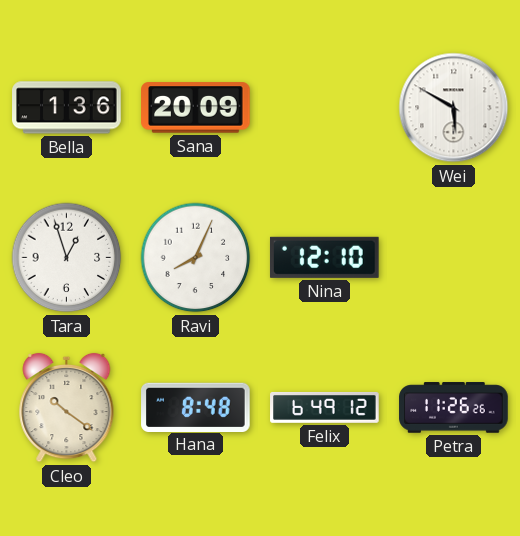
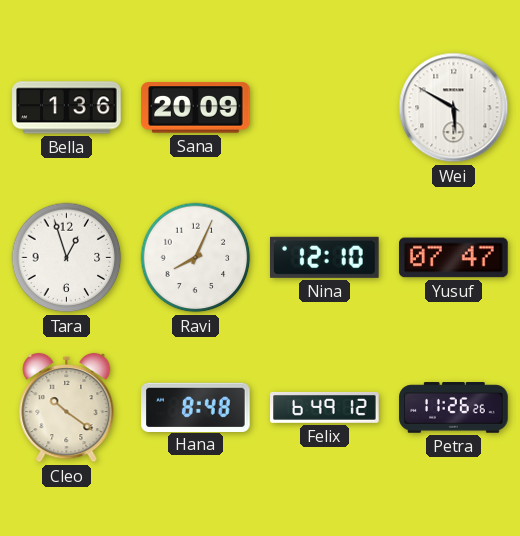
Yusuf: none -> 07:47
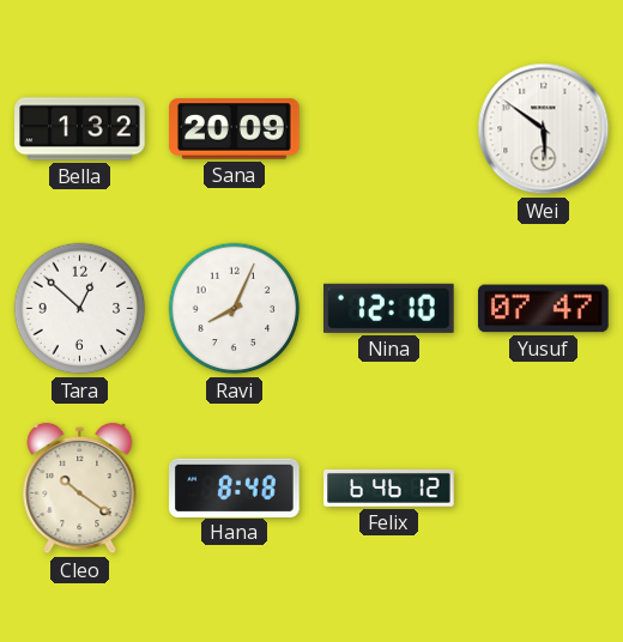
Bella: 1:36 -> 1:32
Wei: 5:50 -> 5:51
Tara: 12:57 -> 12:52
Felix: 6:49 -> 6:46
Petra: 11:26 -> none
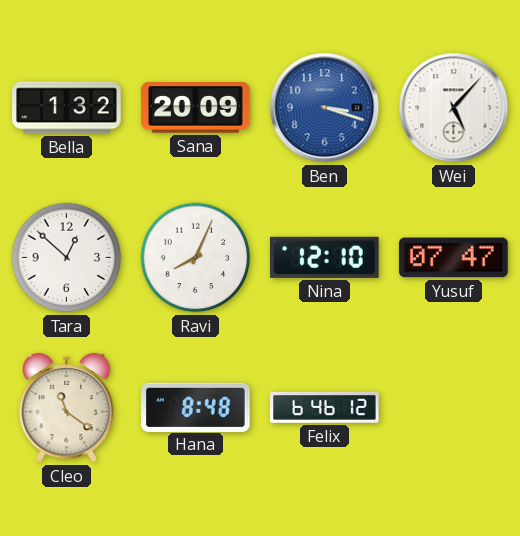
Ben: none -> 3:18
Wei: 5:51 -> 5:07
Cleo: 10:21 -> 11:21
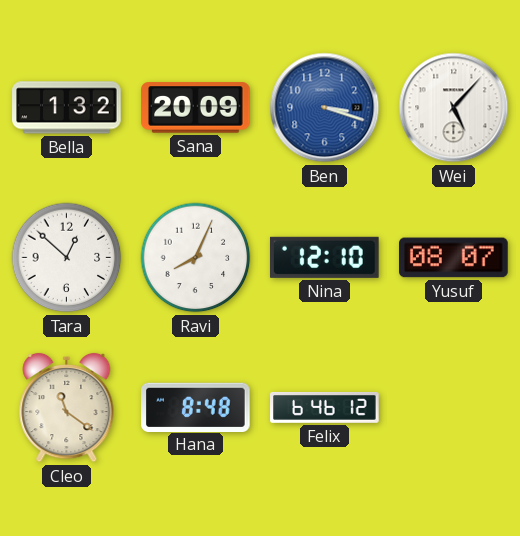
Yusuf: 07:47 -> 08:07
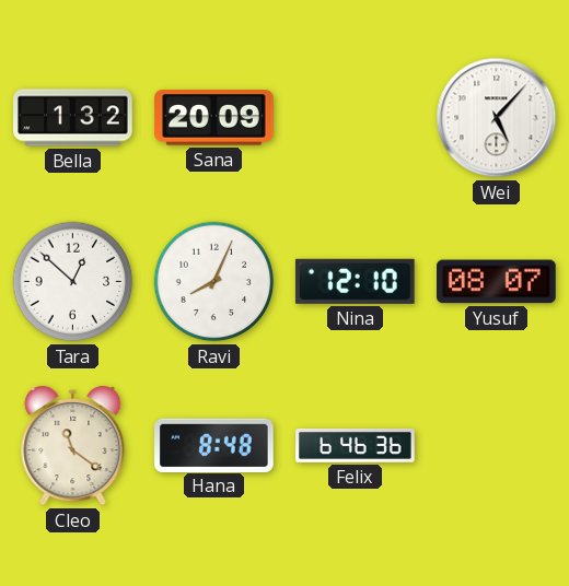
Ben: 3:18 -> none
Felix: 6:46:12 -> 6:46:36
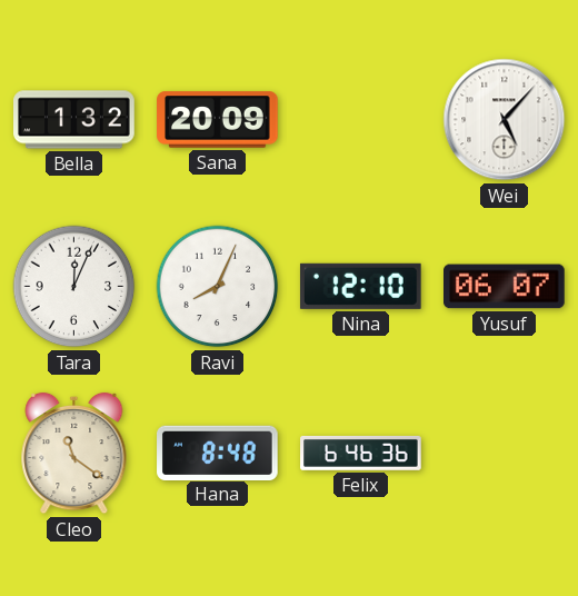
Tara: 12:52 -> 12:04
Yusuf: 08:07 -> 06:07
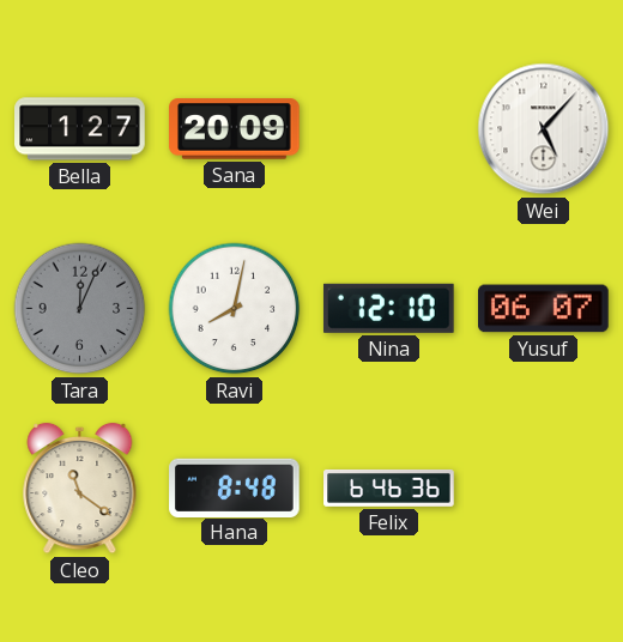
Bella: 1:32 -> 1:27
Tara dial: white -> grey
Ravi: 8:04 -> 8:02
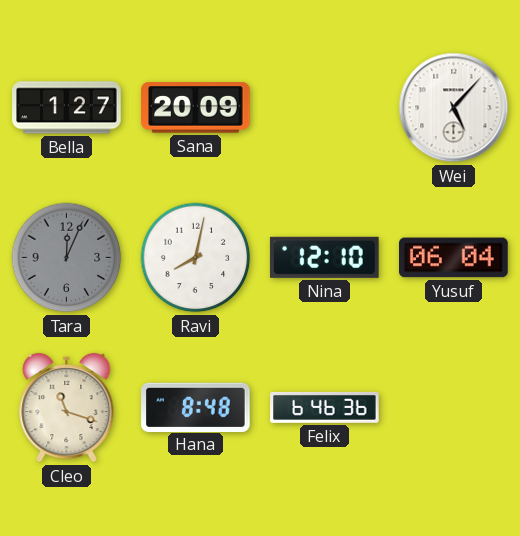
Yusuf: 06:07 -> 06:04
Cleo: 11:21 -> 11:18
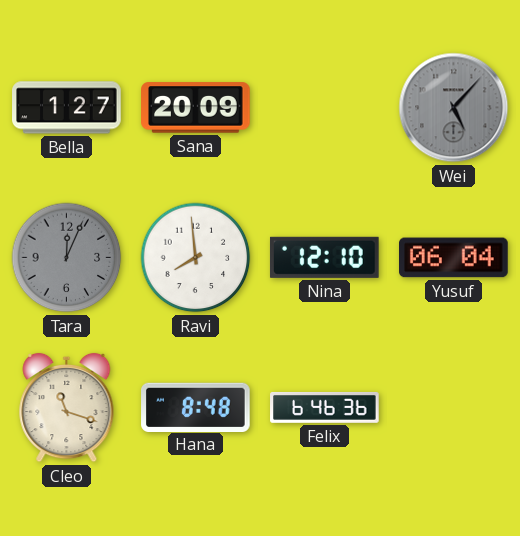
Wei dial: white -> grey
Ravi: 8:02 -> 7:59
